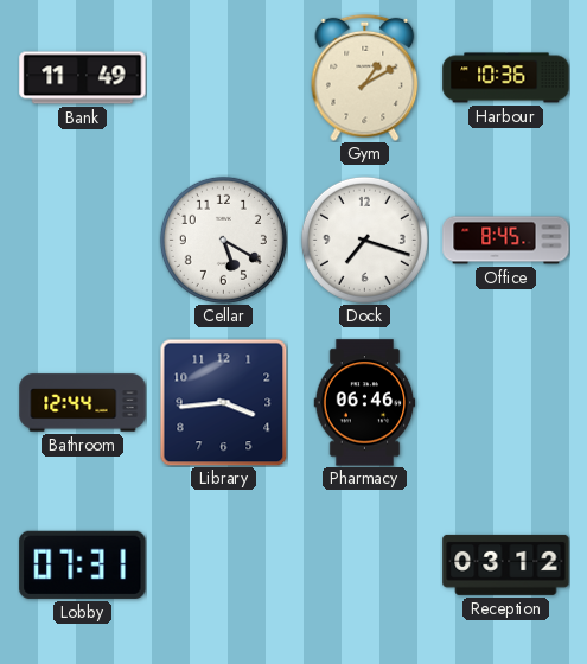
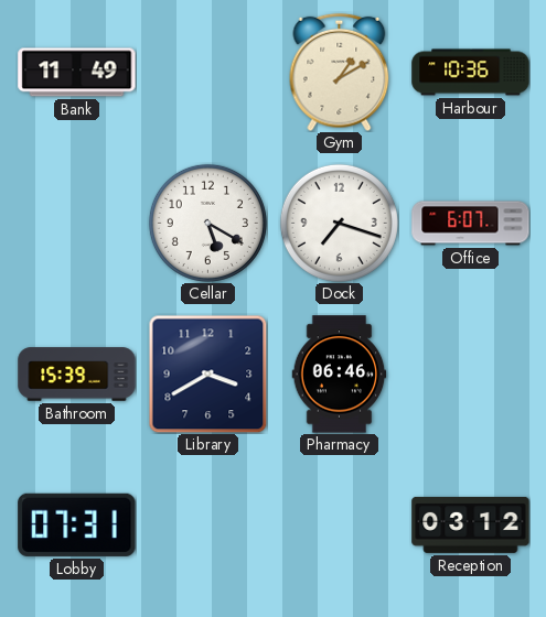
Office: 8:45 -> 6:07
Bathroom: 12:44 -> 15:39
Library: 3:44 -> 3:40
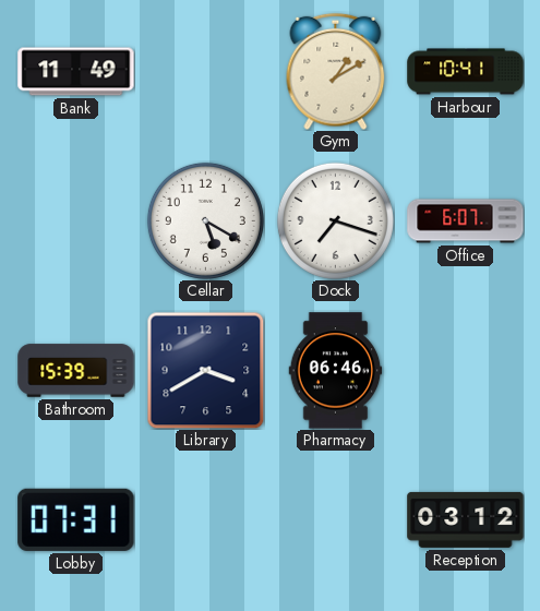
Harbour: 10:36 -> 10:41
